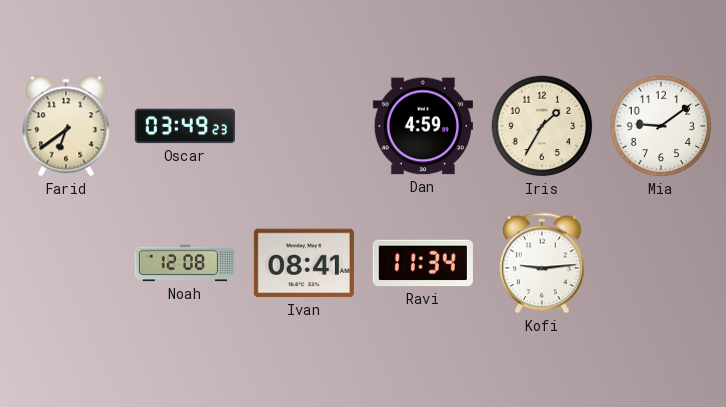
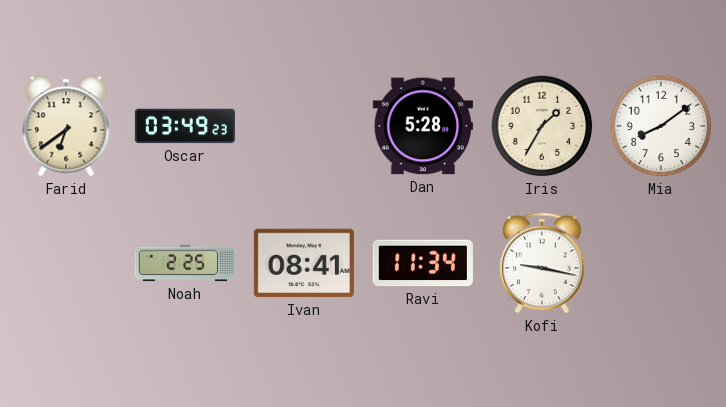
Dan: 4:59 -> 5:28
Mia: 9:09 -> 8:09
Noah: 12:08 -> 2:25
Kofi: 9:14 -> 9:17
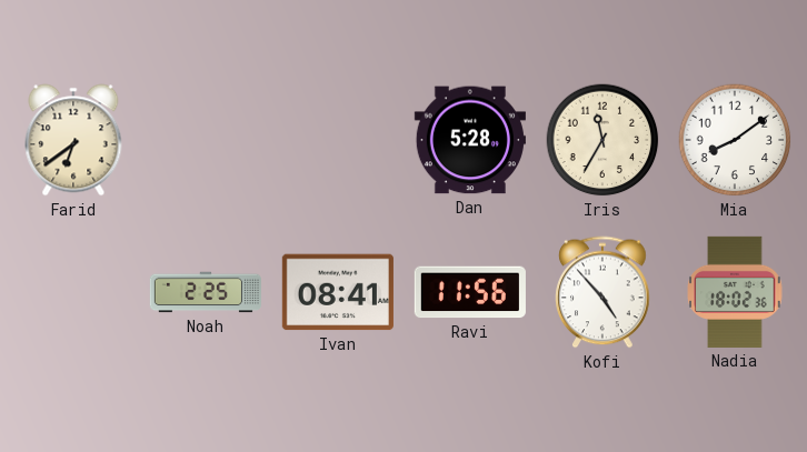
Oscar: 03:49 -> none
Iris: 1:35 -> 11:35
Ravi: 11:34 -> 11:56
Kofi: 9:17 -> 4:53
Nadia: none -> 18:02
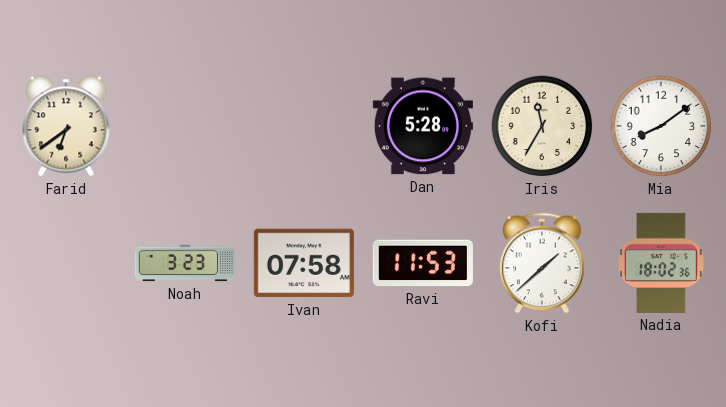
Noah: 2:25 -> 3:23
Ivan: 08:41 -> 07:58
Ravi: 11:56 -> 11:53
Kofi: 4:53 -> 1:38
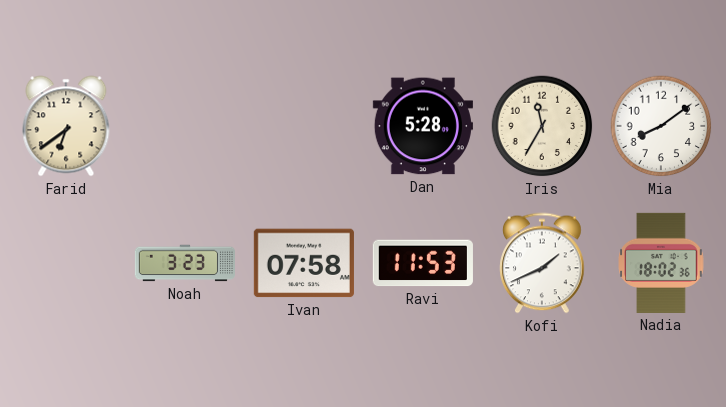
Kofi: 1:38 -> 1:41
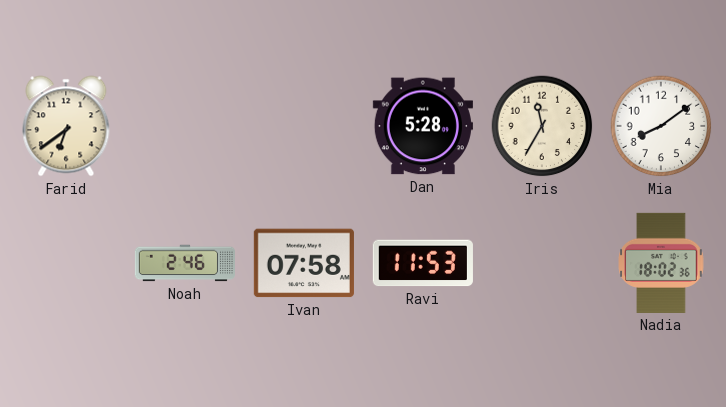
Noah: 3:23 -> 2:46
Kofi: 1:41 -> none
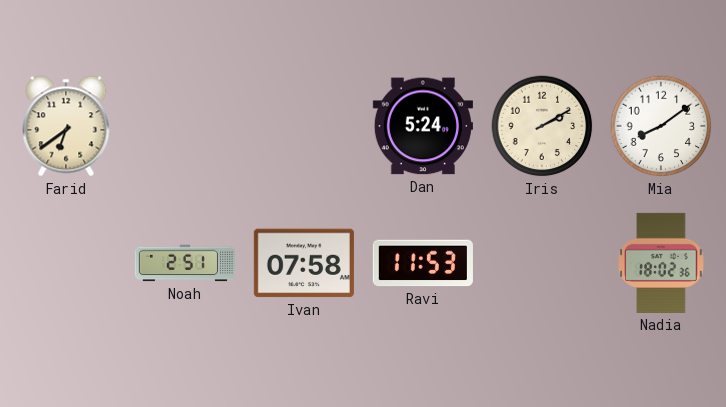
Dan: 5:28 -> 5:24
Iris: 11:35 -> 2:10
Noah: 2:46 -> 2:51
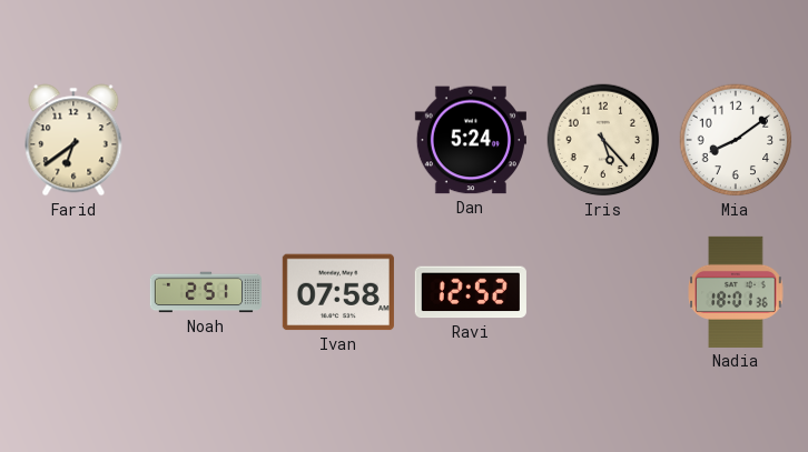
Iris: 2:10 -> 5:23
Ravi: 11:53 -> 12:52
Nadia: 18:02 -> 18:01
